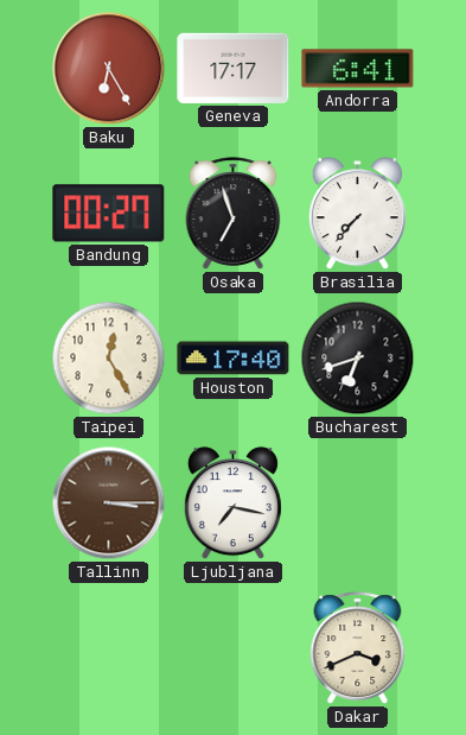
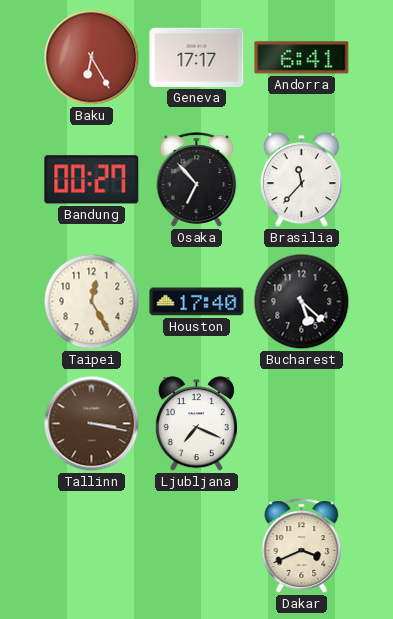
Osaka: 6:57 -> 6:53
Brasilia: 7:37 -> 11:37
Bucharest: 6:42 -> 5:22
Tallinn: 3:15 -> 3:17
Ljubljana: 7:17 -> 7:19
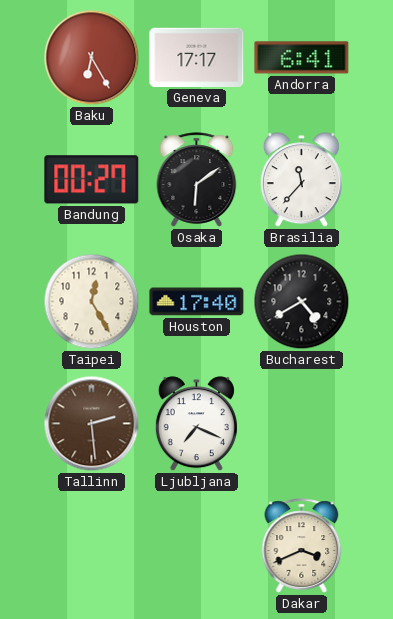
Osaka: 6:53 -> 6:09
Bucharest: 5:22 -> 4:40
Tallinn: 3:17 -> 2:29
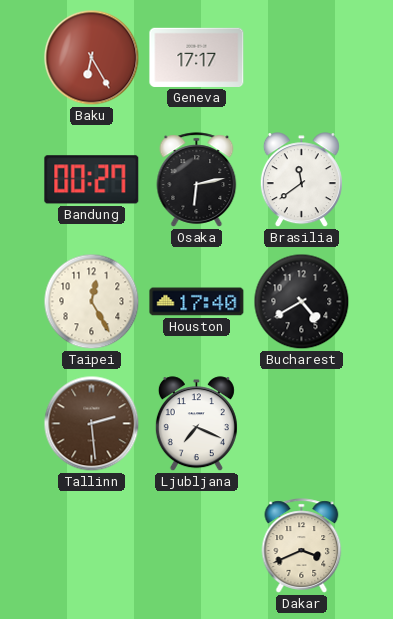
Andorra: 6:41 -> none
Osaka: 6:09 -> 6:13
Brasilia: 11:37 -> 11:39
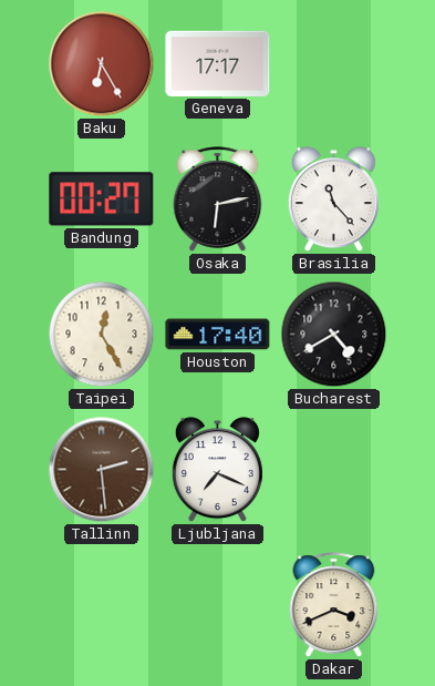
Brasilia: 11:39 -> 11:23
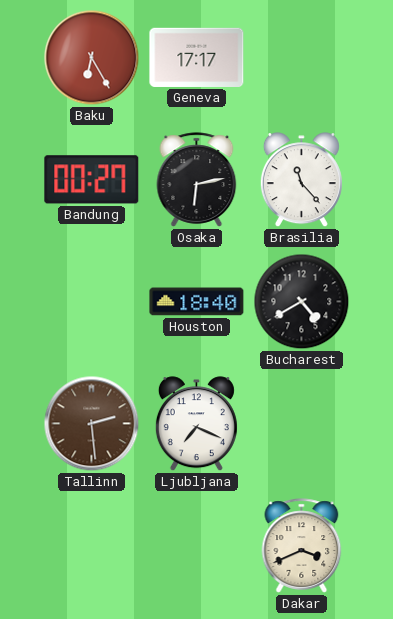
Taipei: 12:25 -> none
Houston: 17:40 -> 18:40
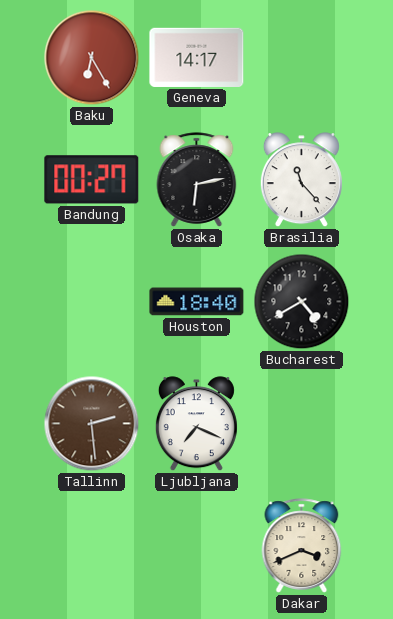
Geneva: 17:17 -> 14:17
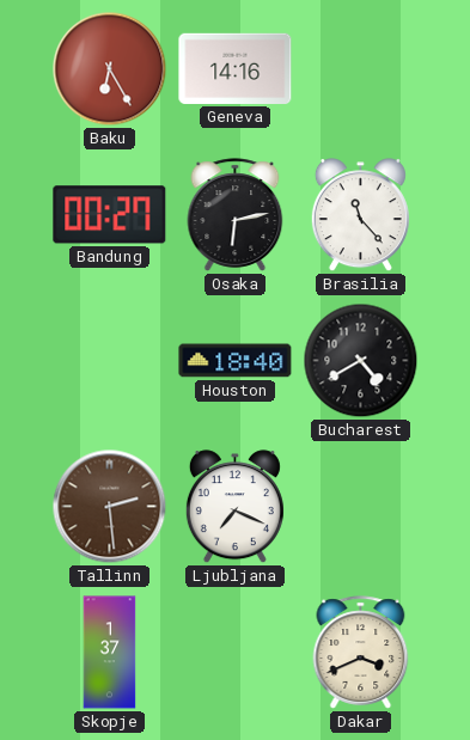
Geneva: 14:17 -> 14:16
Skopje: none -> 1:37
